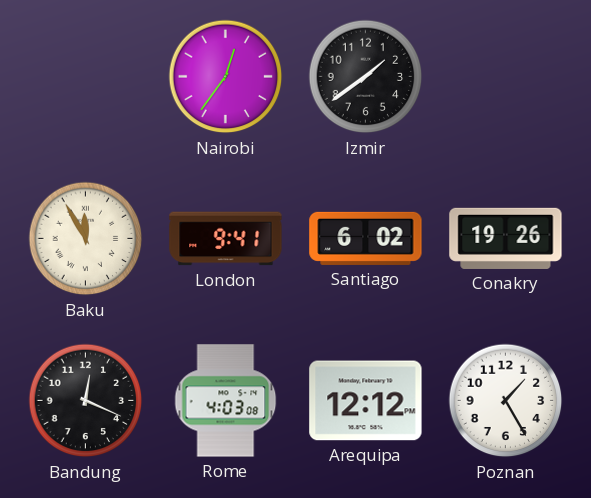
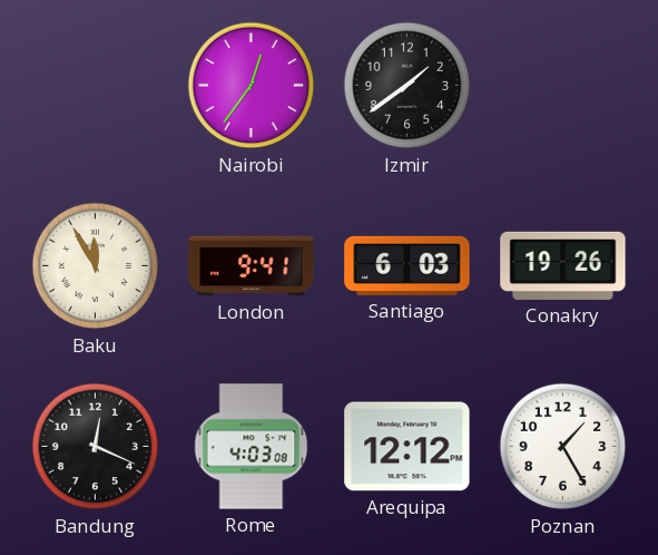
Santiago: 6:02 -> 6:03
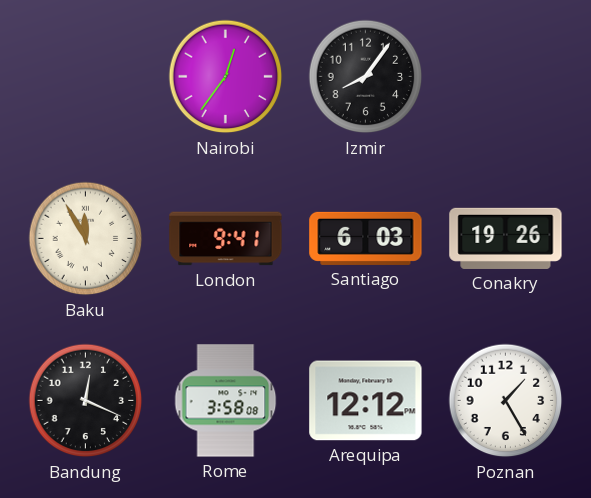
Izmir: 1:39 -> 8:06
Rome: 4:03 -> 3:58
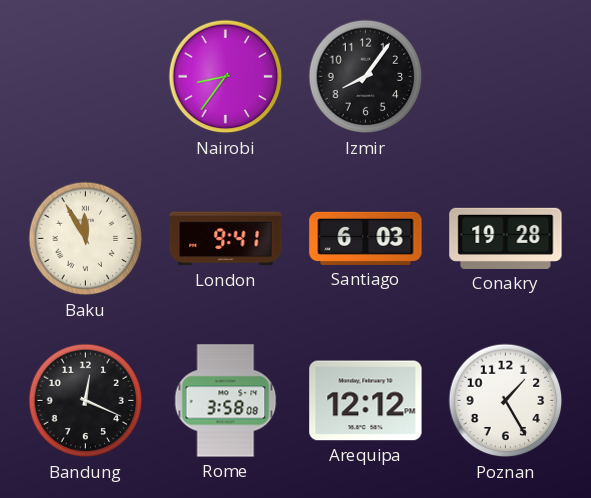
Nairobi: 12:36 -> 8:36
Conakry: 19:26 -> 19:28
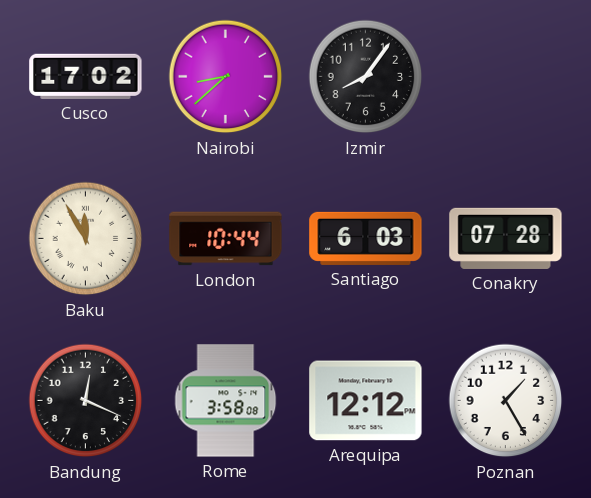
Cusco: none -> 17:02
Nairobi: 8:36 -> 8:38
London: 9:41 -> 10:44
Conakry: 19:28 -> 07:28
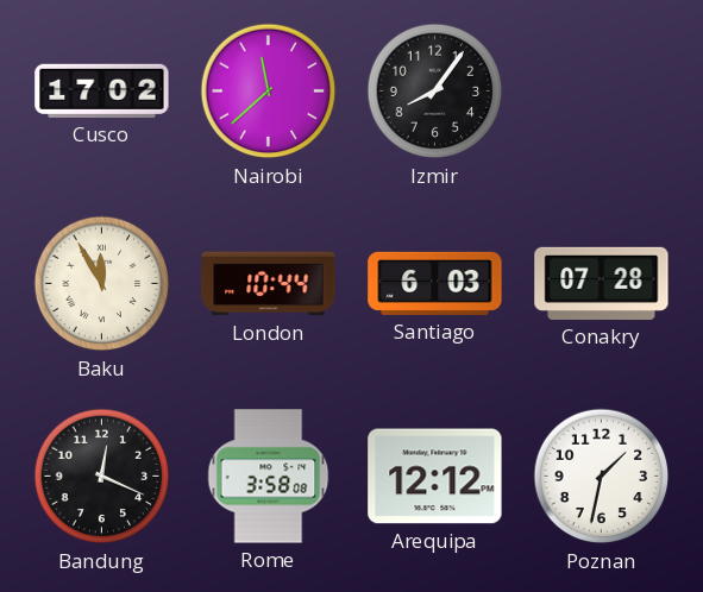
Nairobi: 8:38 -> 11:38
Poznan: 1:25 -> 1:32
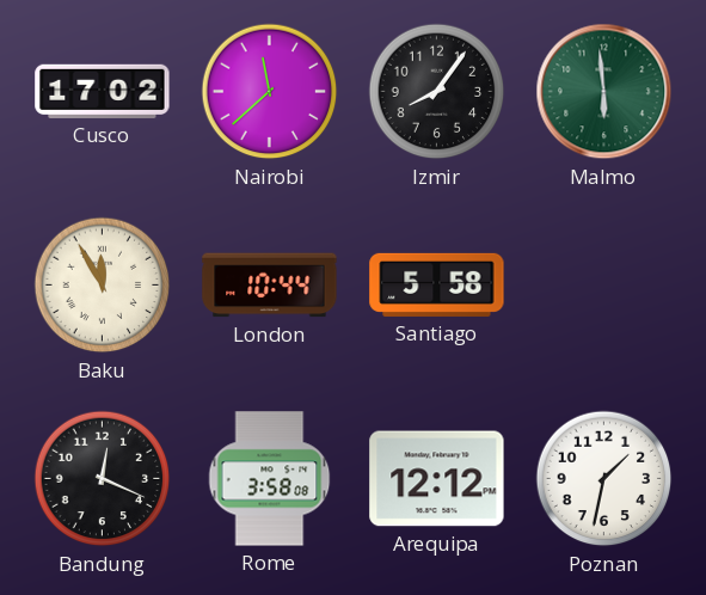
Malmo: none -> 5:59
Santiago: 6:03 -> 5:58
Conakry: 07:28 -> none
